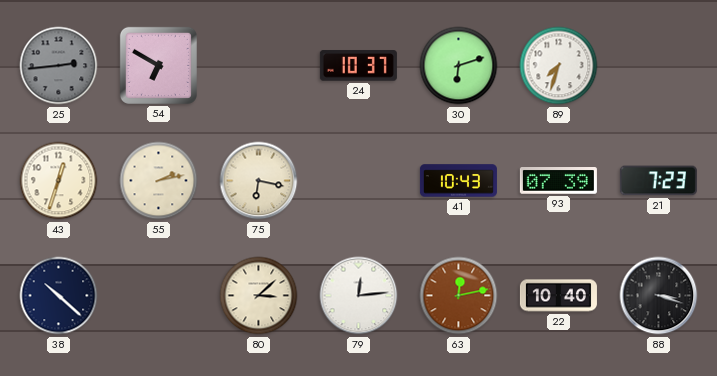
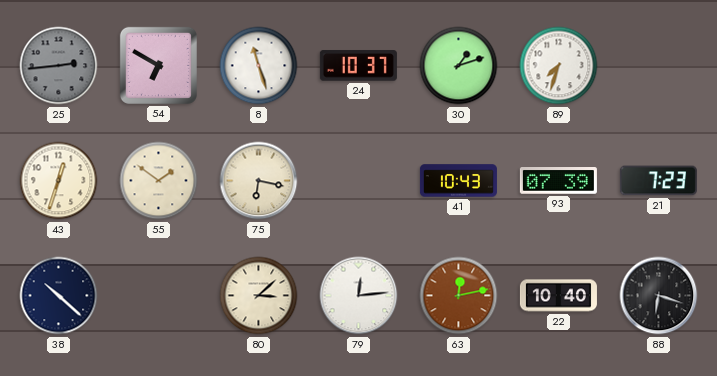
8: none -> 11:27
30: 6:12 -> 1:12
55: 2:13 -> 1:51
88: 3:18 -> 6:18
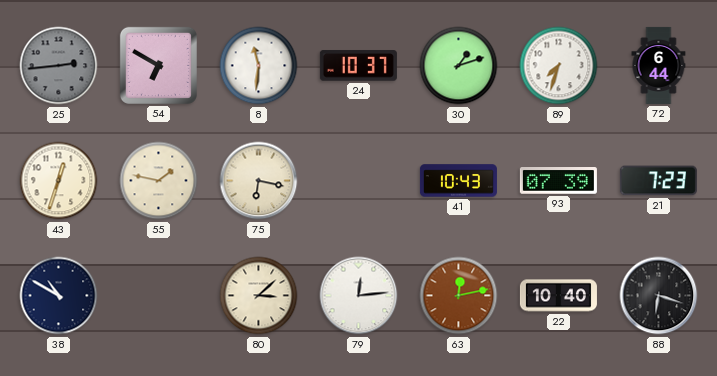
8: 11:27 -> 11:31
72: none -> 6:44
55: 1:51 -> 1:47
38: 10:22 -> 10:50
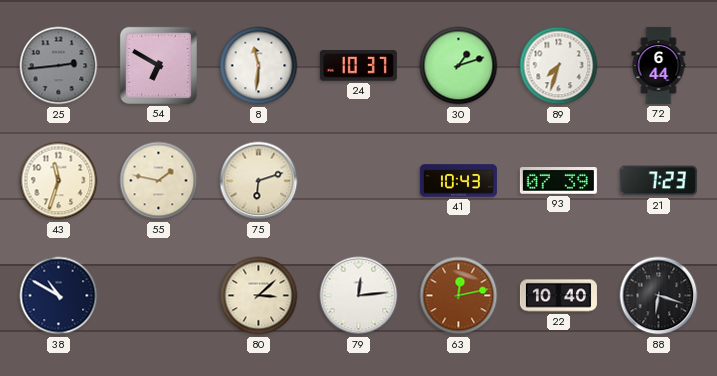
43: 12:33 -> 11:33
75: 6:17 -> 6:12
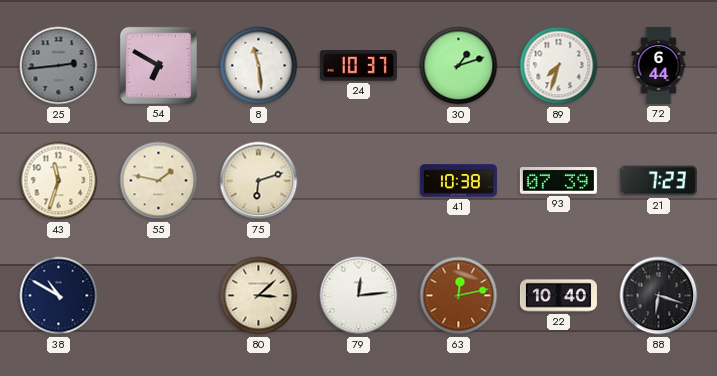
8: 11:31 -> 11:29
41: 10:43 -> 10:38
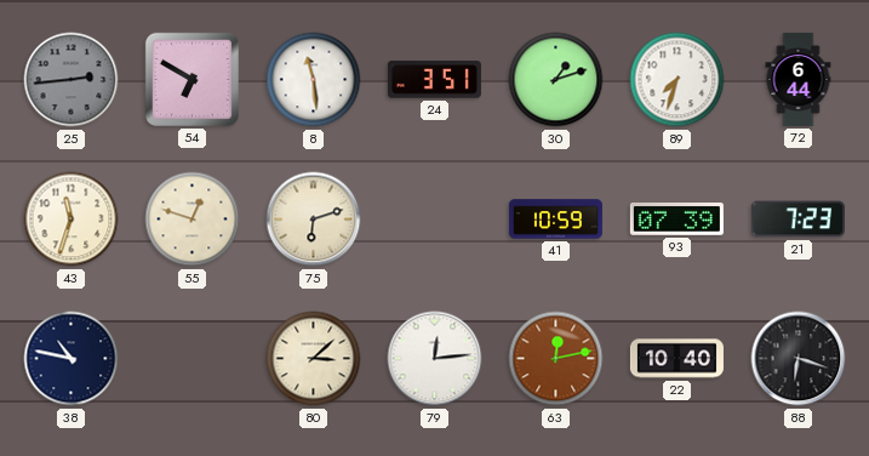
24: 10:37 -> 3:51
55: 1:47 -> 12:48
41: 10:38 -> 10:59
38: 10:50 -> 10:47
